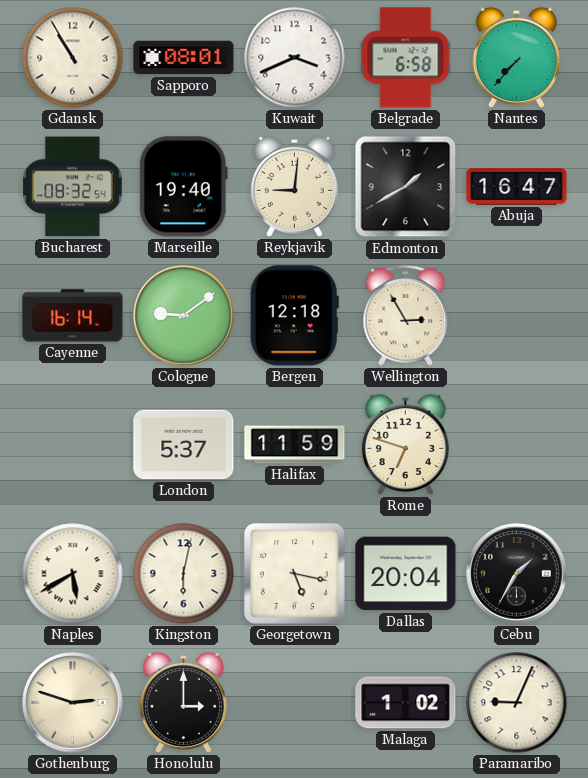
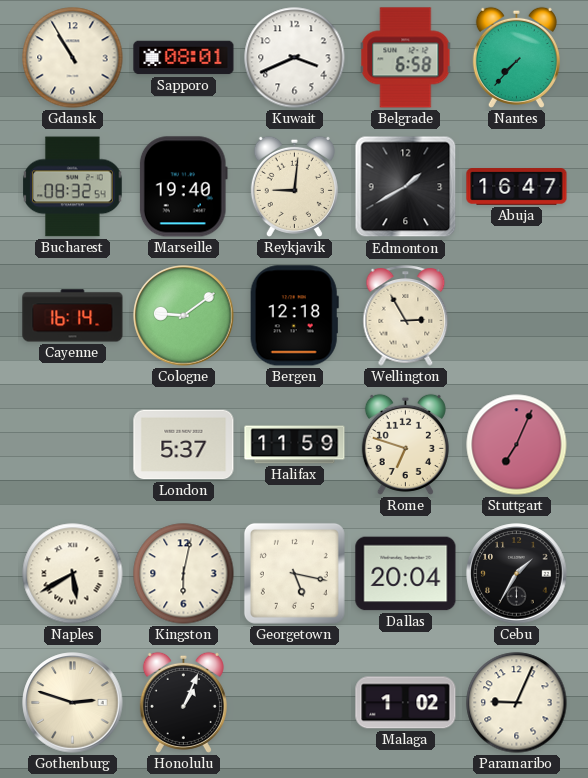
Stuttgart: none -> 7:04
Honolulu: 3:00 -> 1:04
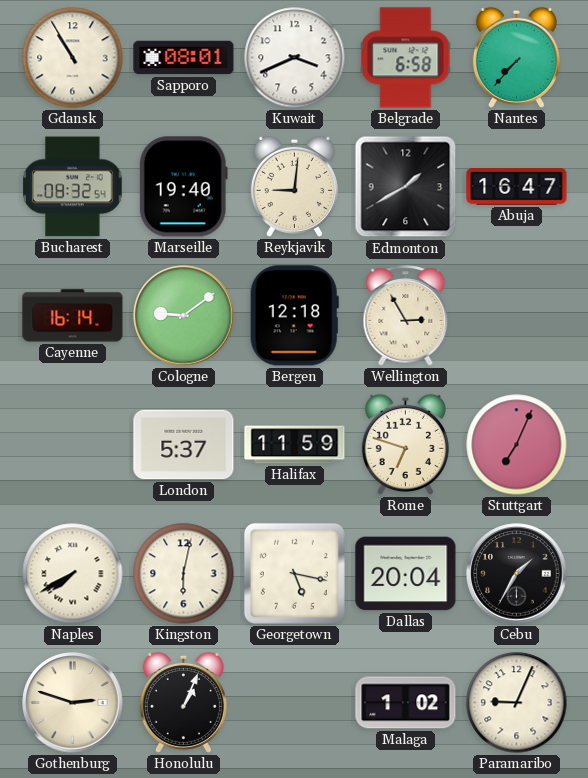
Naples: 5:40 -> 7:40
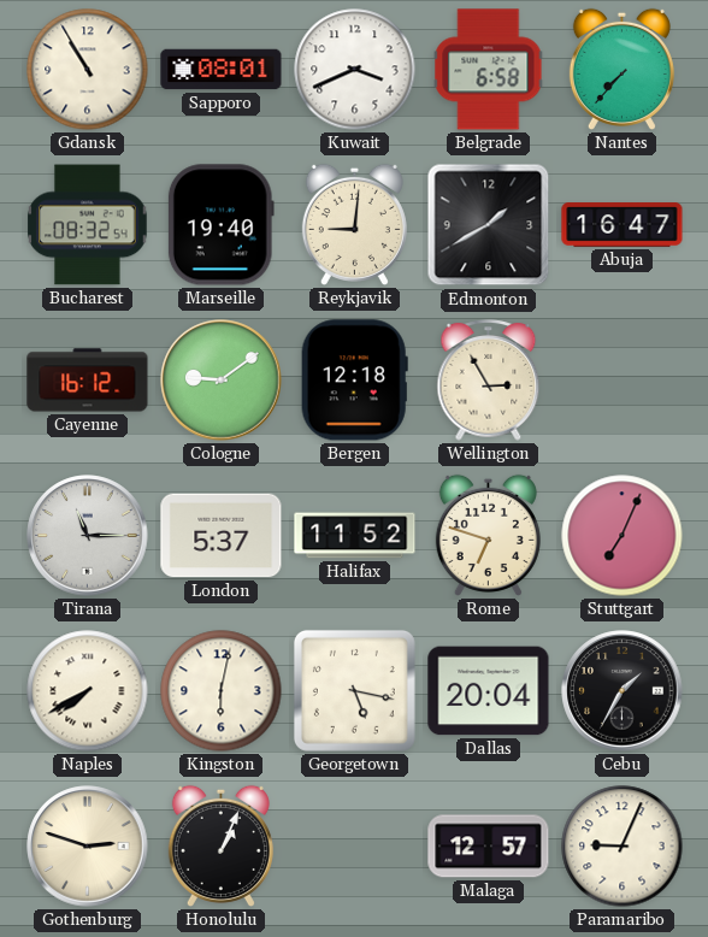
Cayenne: 16:14 -> 16:12
Tirana: none -> 11:15
Halifax: 11:59 -> 11:52
Malaga: 1:02 -> 12:57
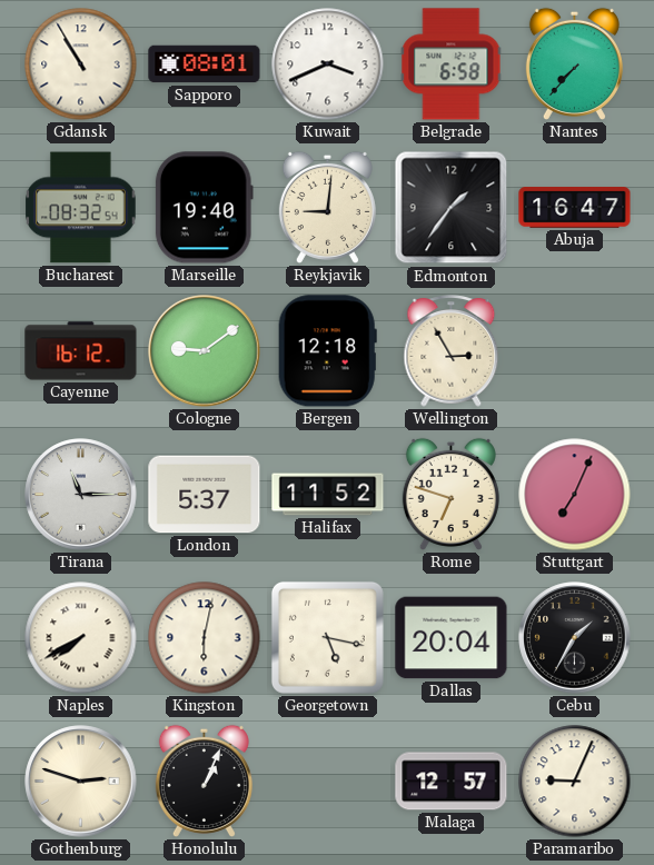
Edmonton: 1:40 -> 1:36
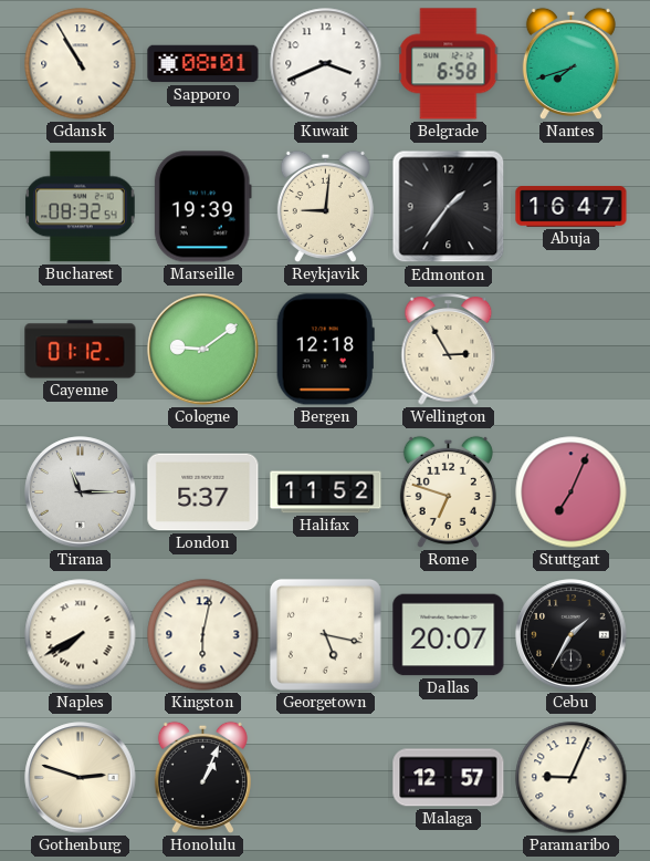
Nantes: 7:37 -> 7:42
Marseille: 19:40 -> 19:39
Cayenne: 16:12 -> 01:12
Dallas: 20:04 -> 20:07
